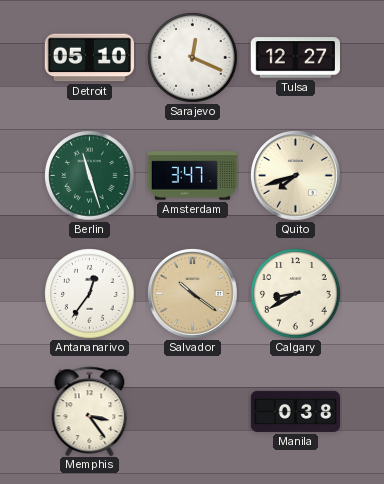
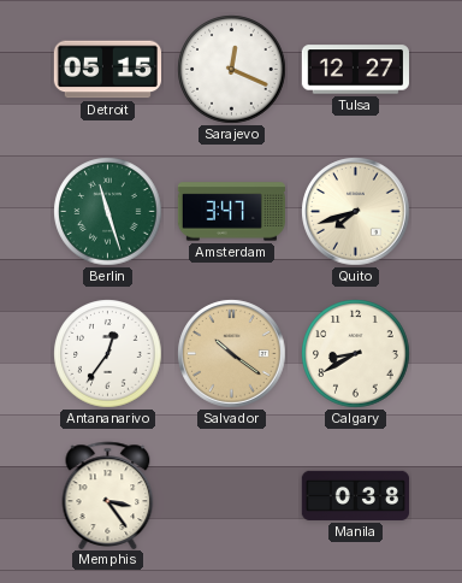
Detroit: 05:10 -> 05:15
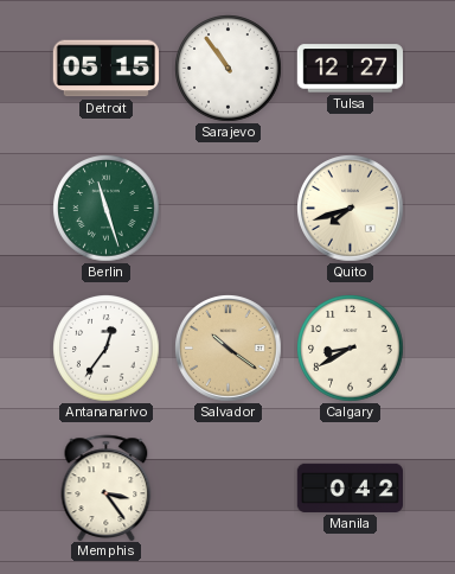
Sarajevo: 12:19 -> 10:54
Amsterdam: 3:47 -> none
Manila: 0:38 -> 0:42
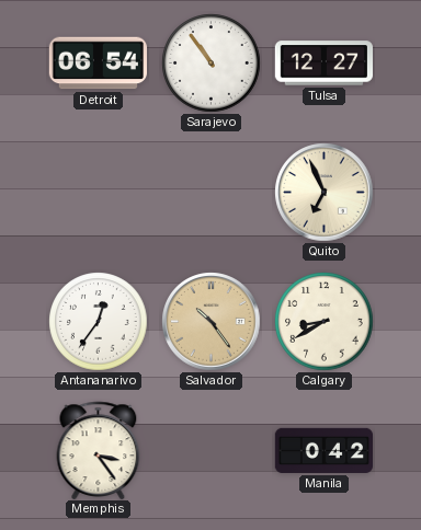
Detroit: 05:15 -> 06:54
Berlin: 11:27 -> none
Quito: 7:42 -> 6:56
Salvador: 10:21 -> 10:24
